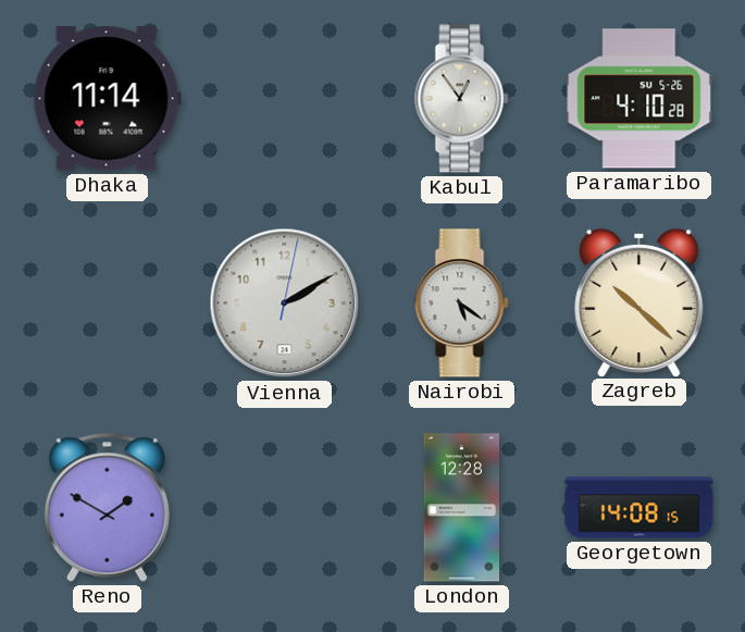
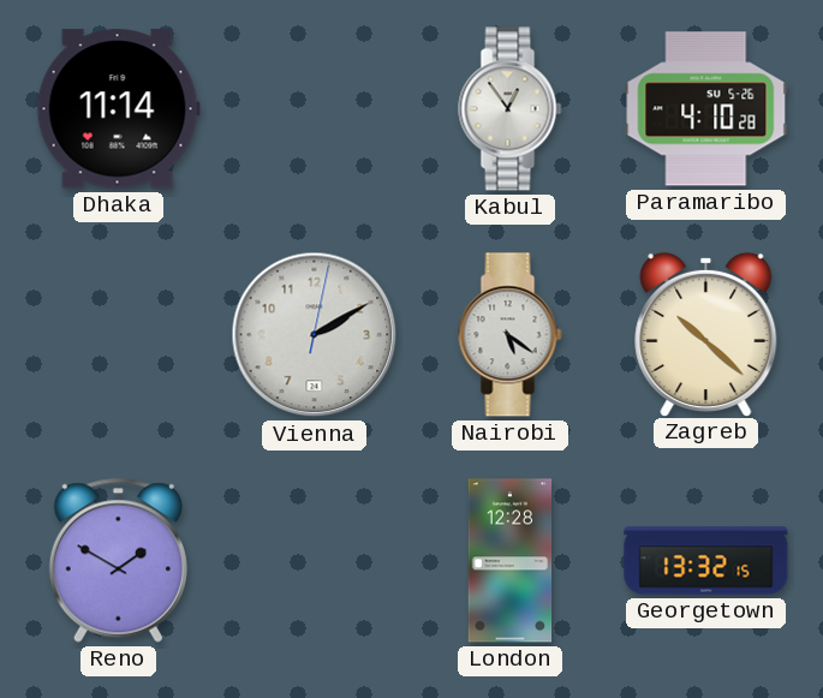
Georgetown: 14:08 -> 13:32
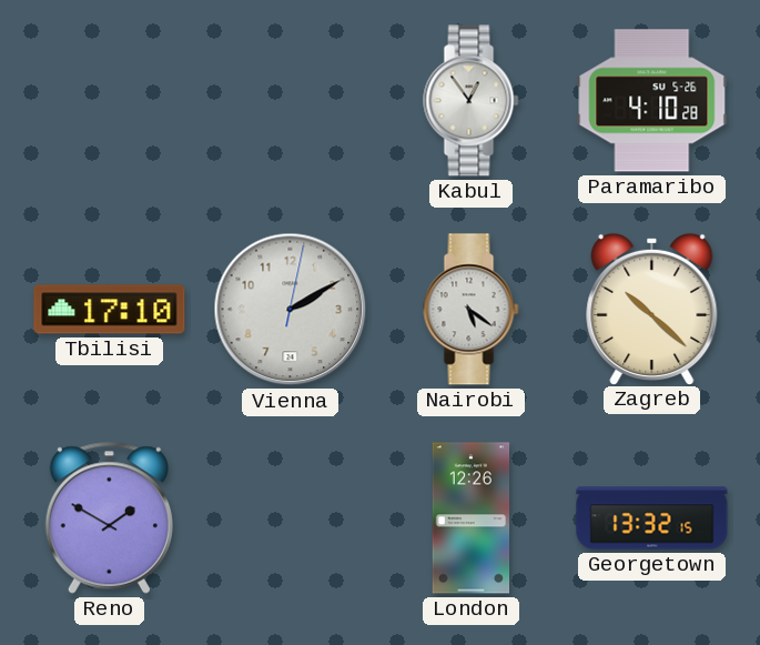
Dhaka: 11:14 -> none
Tbilisi: none -> 17:10
London: 12:28 -> 12:26
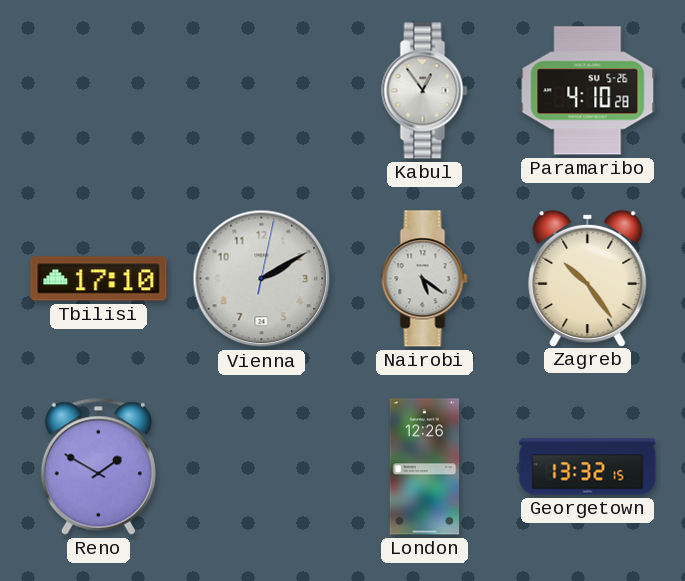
Zagreb: 10:22 -> 10:24
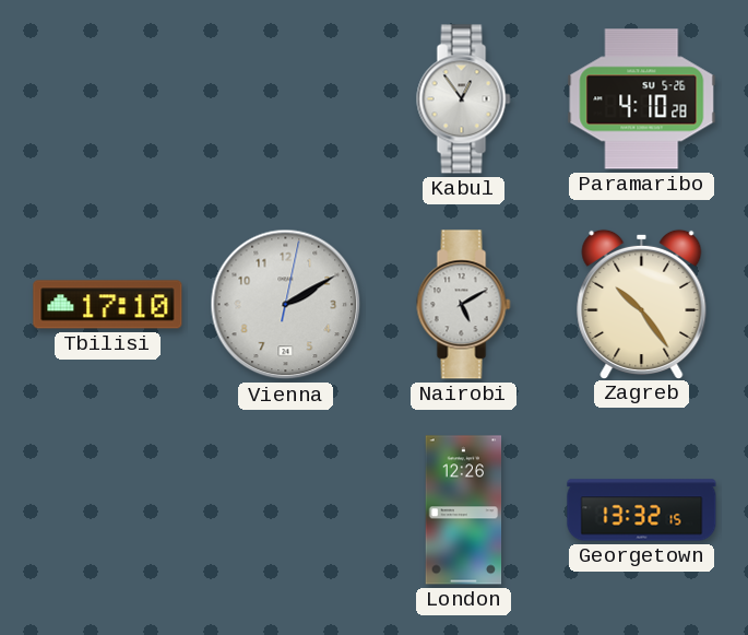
Nairobi: 5:21 -> 5:10
Reno: 1:50 -> none
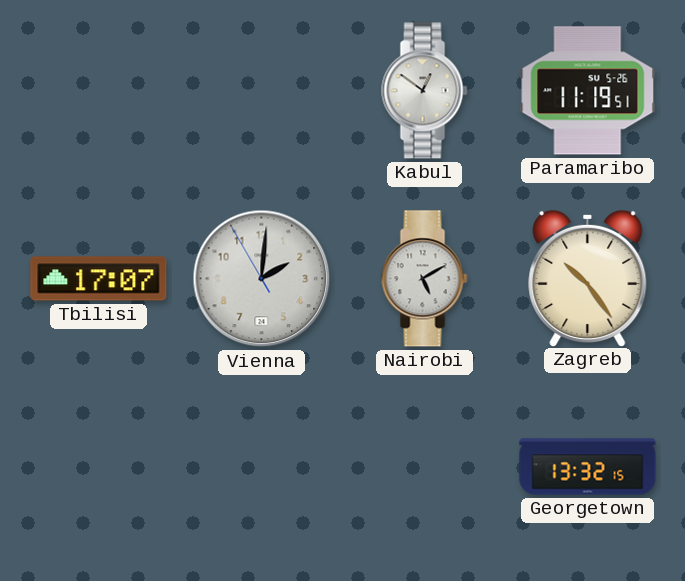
Kabul: 12:54 -> 12:51
Paramaribo: 4:10 -> 11:19
Tbilisi: 17:10 -> 17:07
Vienna: 2:10 -> 2:00
London: 12:26 -> none
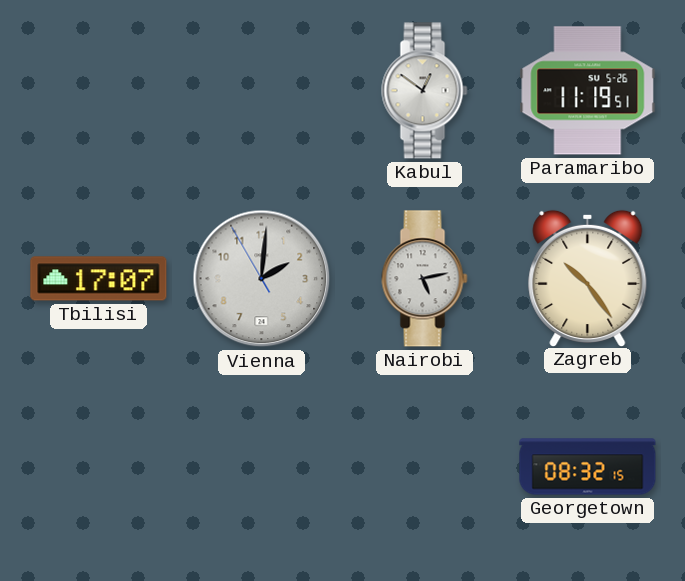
Nairobi: 5:10 -> 5:13
Georgetown: 13:32 -> 08:32
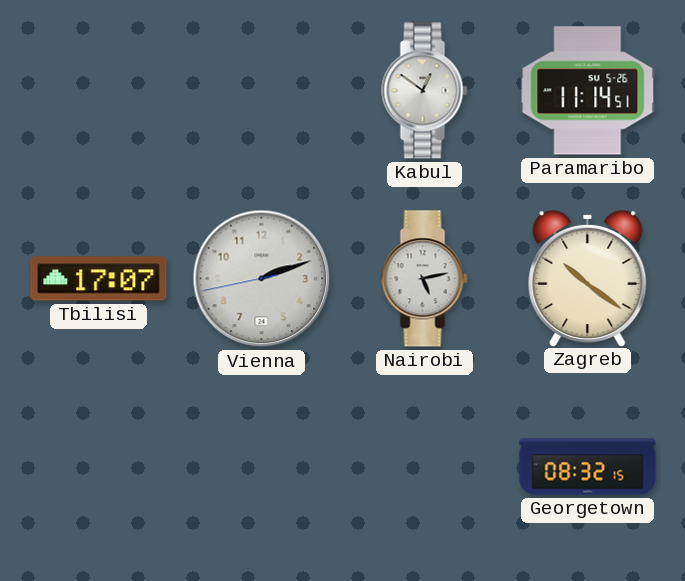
Paramaribo: 11:19 -> 11:14
Vienna: 2:00 -> 2:11
Zagreb: 10:24 -> 10:21
